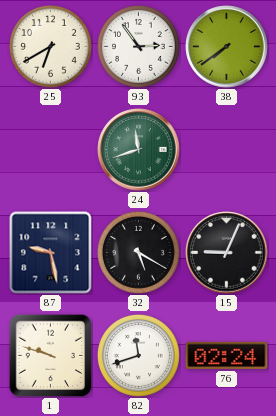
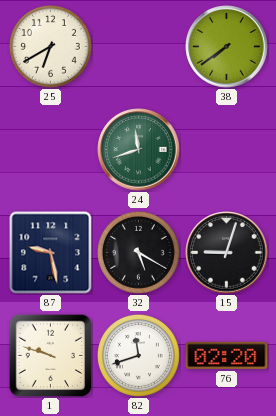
93: 2:54 -> none
15: 9:04 -> 9:03
76: 02:24 -> 02:20
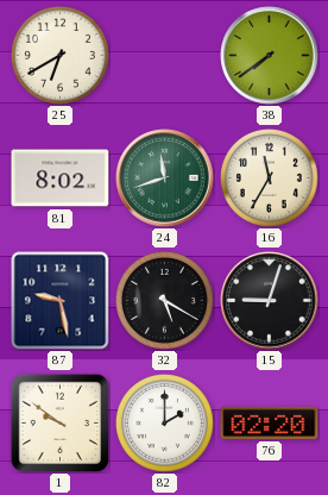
81: none -> 8:02
16: none -> 11:35
1: 9:48 -> 9:51
82: 11:42 -> 2:00
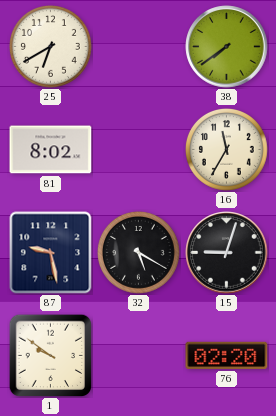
24: 11:42 -> none
82: 2:00 -> none
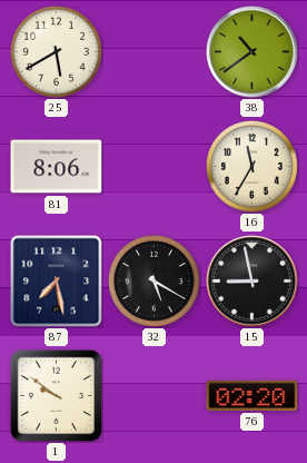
25: 6:40 -> 5:40
38: 7:39 -> 10:39
81: 8:02 -> 8:06
87: 9:28 -> 7:28
15: 9:03 -> 8:58
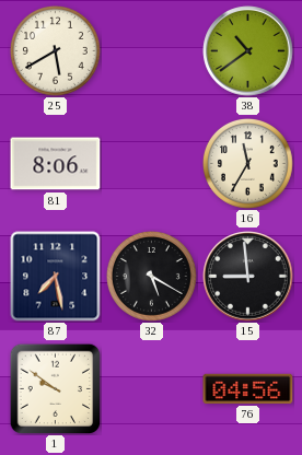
15: 8:58 -> 8:59
76: 02:20 -> 04:56
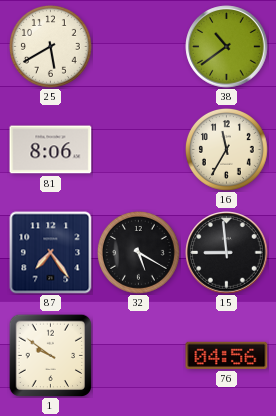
87: 7:28 -> 7:24
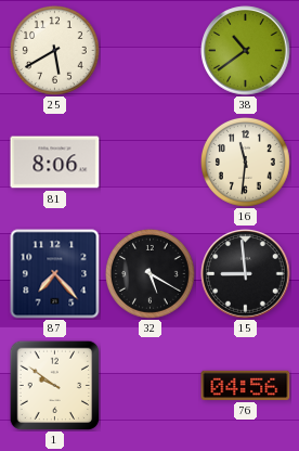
16: 11:35 -> 11:31
87: 7:24 -> 7:23
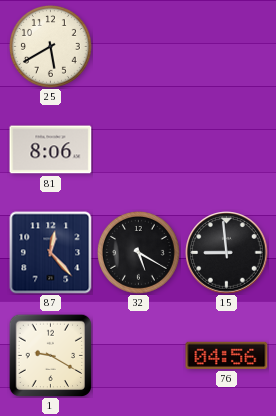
38: 10:39 -> none
16: 11:31 -> none
87: 7:23 -> 12:23
1: 9:51 -> 9:20
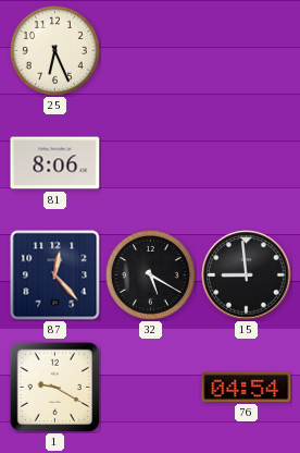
25: 5:40 -> 6:26
76: 04:56 -> 04:54
